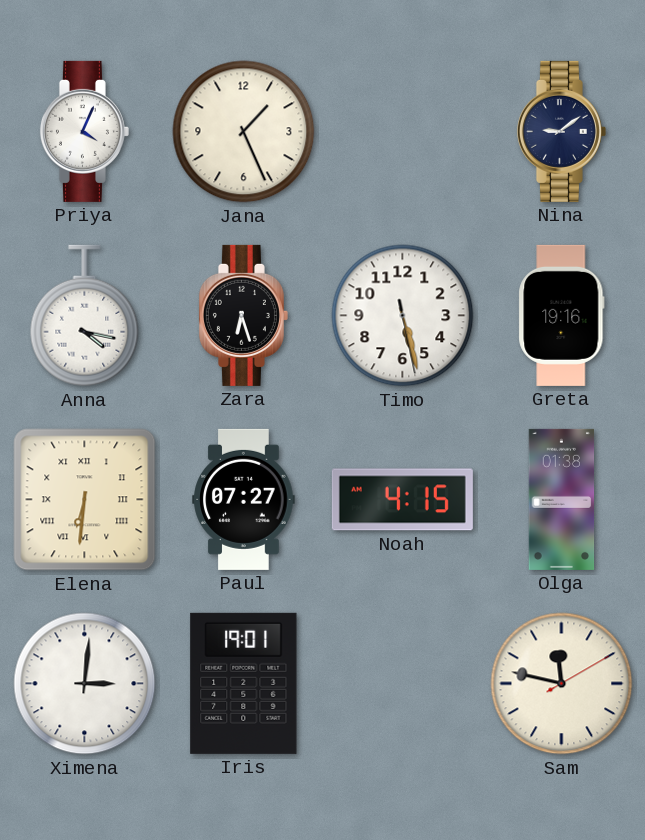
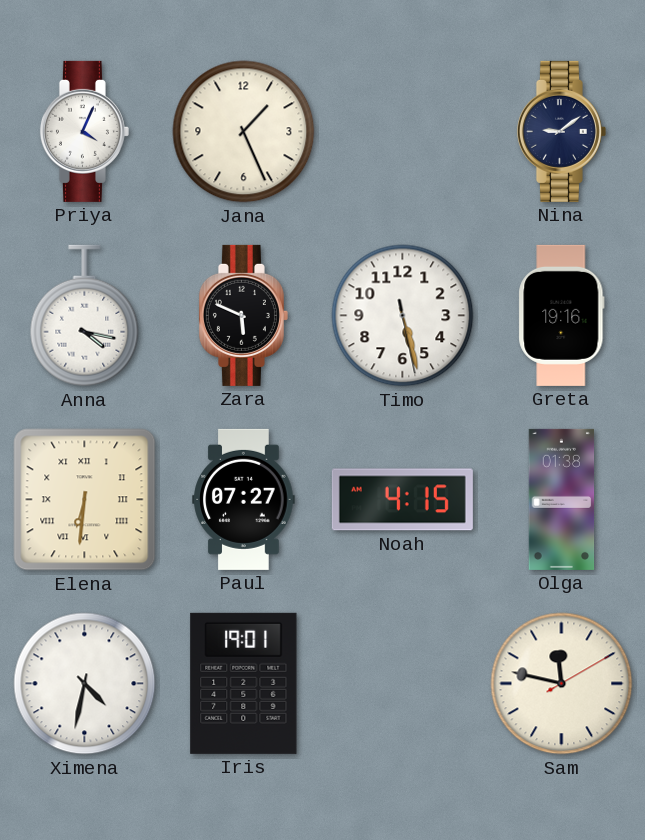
Zara: 6:27 -> 5:49
Ximena: 3:01 -> 4:32
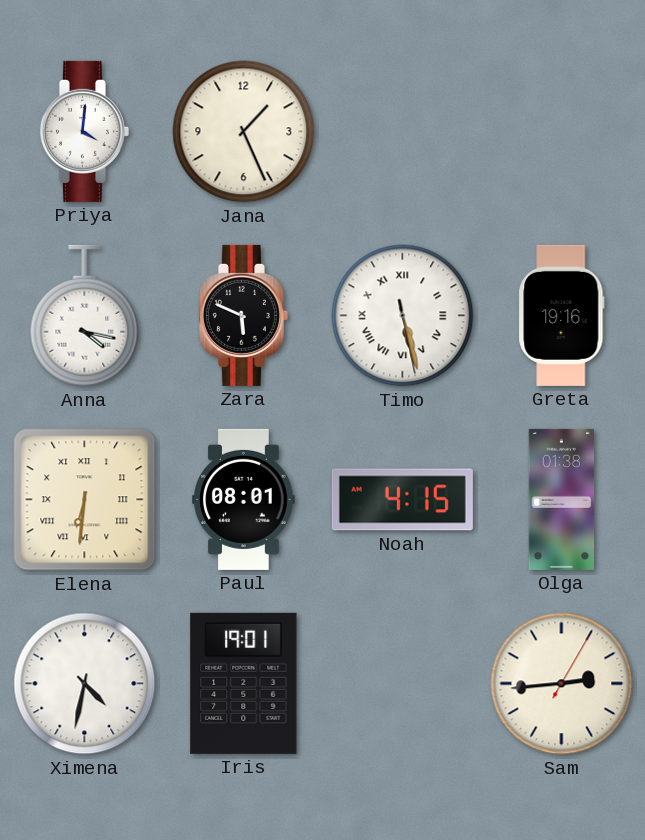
Priya: 4:04 -> 4:01
Nina: 9:09 -> none
Timo numerals: Arabic -> Roman
Paul: 07:27 -> 08:01
Sam: 11:47 -> 2:44
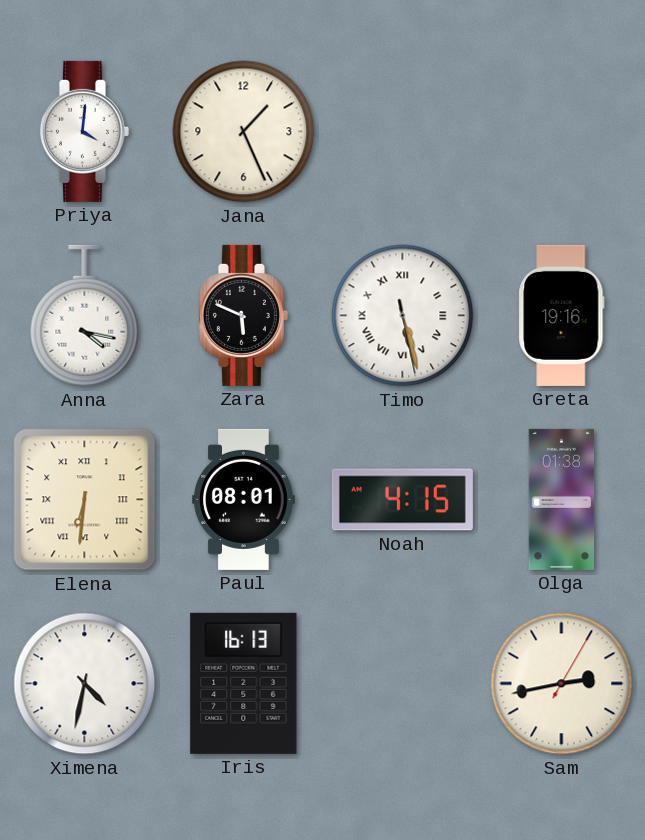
Iris: 19:01 -> 16:13
Sam: 2:44 -> 2:43
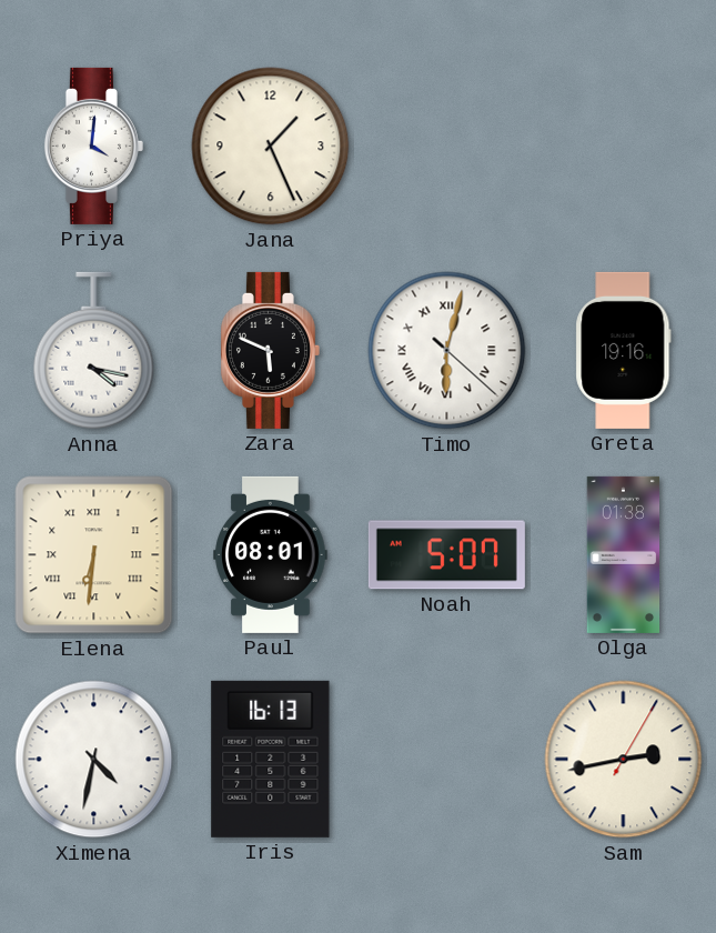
Timo: 5:27 -> 6:02
Noah: 4:15 -> 5:07
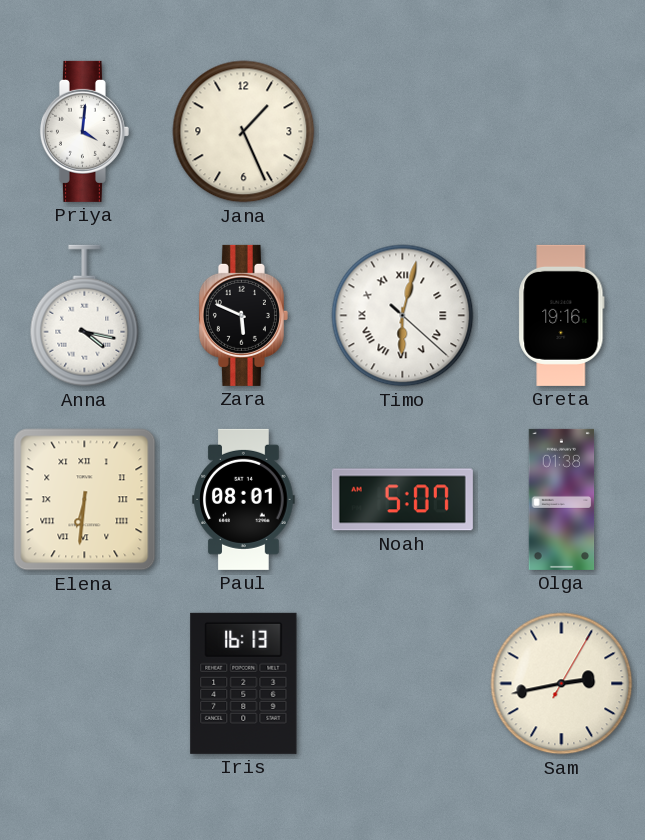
Ximena: 4:32 -> none
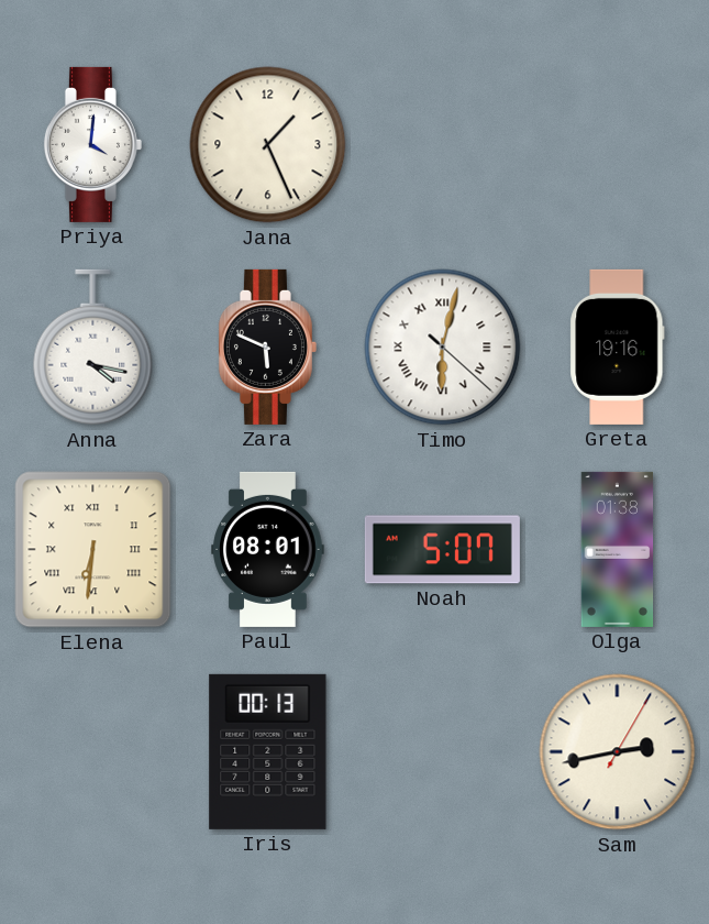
Iris: 16:13 -> 00:13
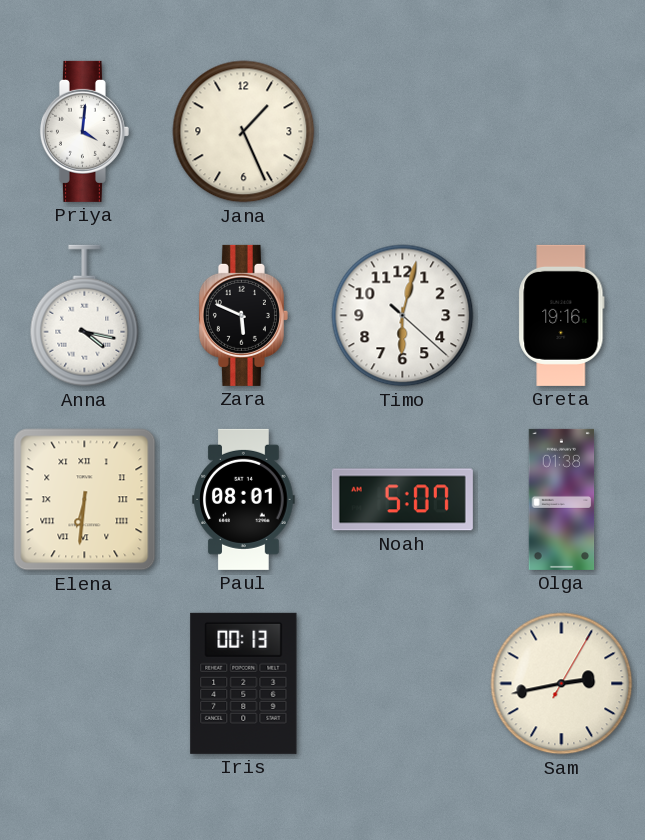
Timo numerals: Roman -> Arabic
